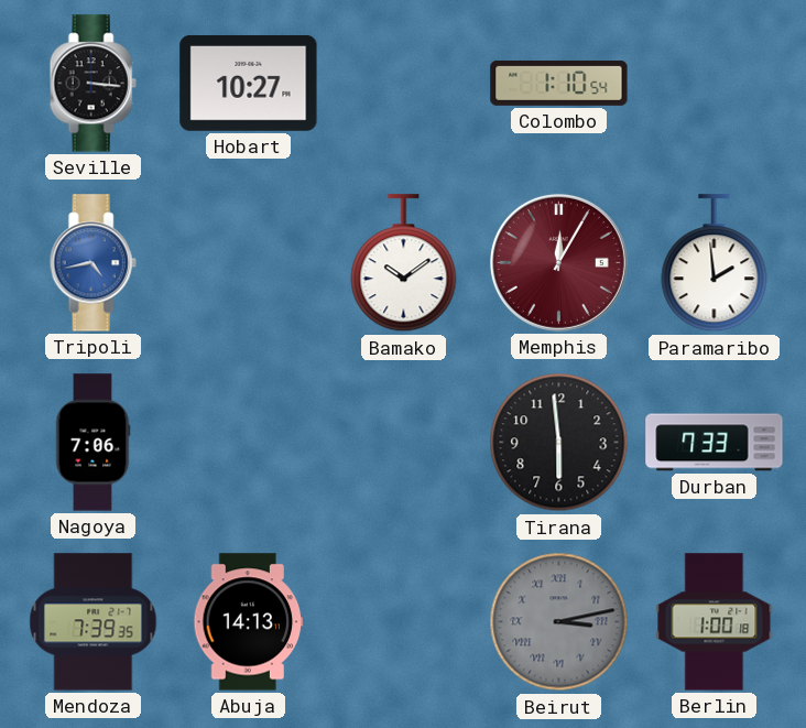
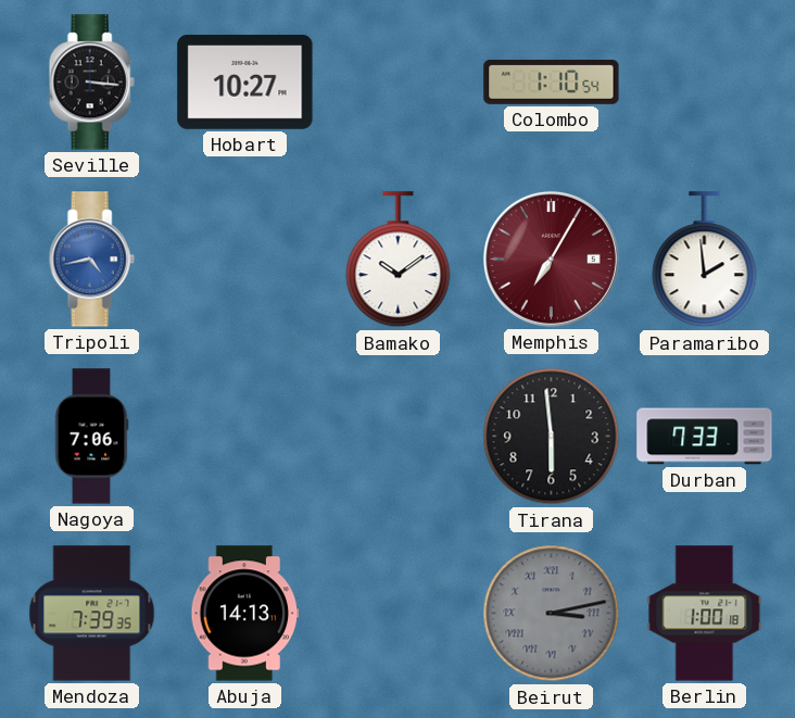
Memphis: 12:05 -> 7:05
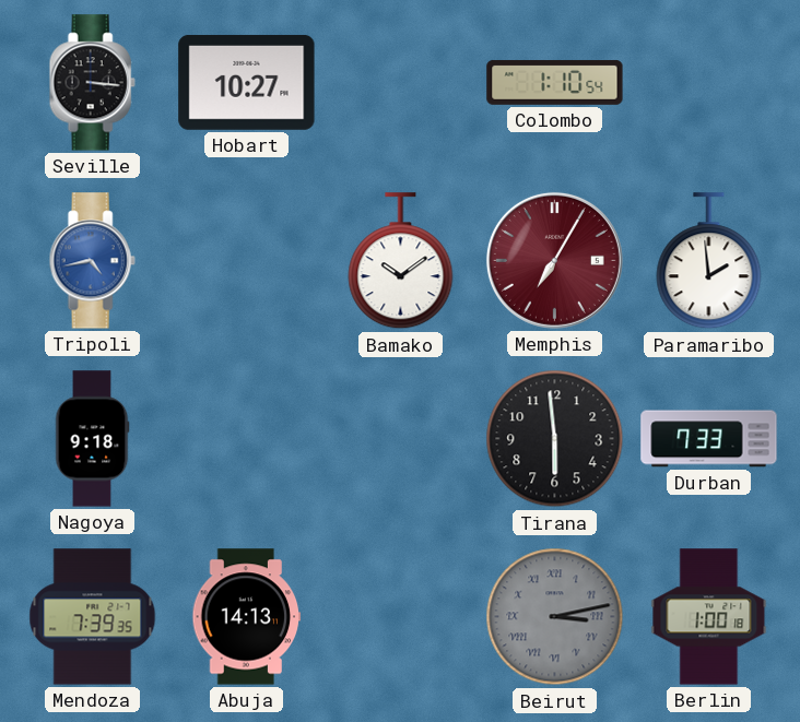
Nagoya: 7:06 -> 9:18
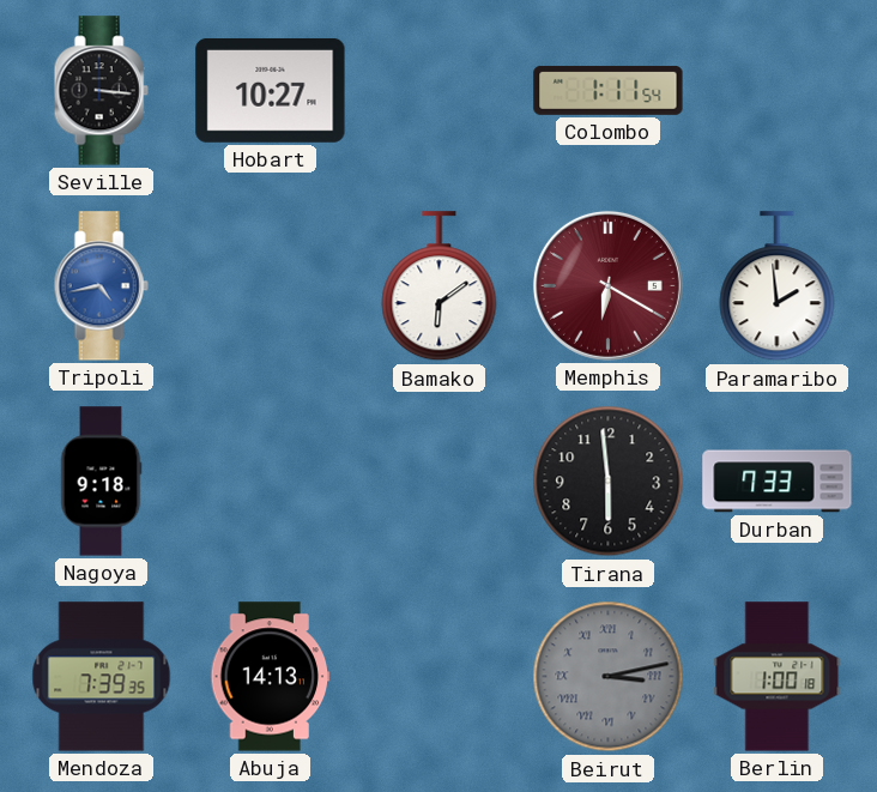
Colombo: 1:10 -> 1:11
Bamako: 10:09 -> 6:09
Memphis: 7:05 -> 6:20
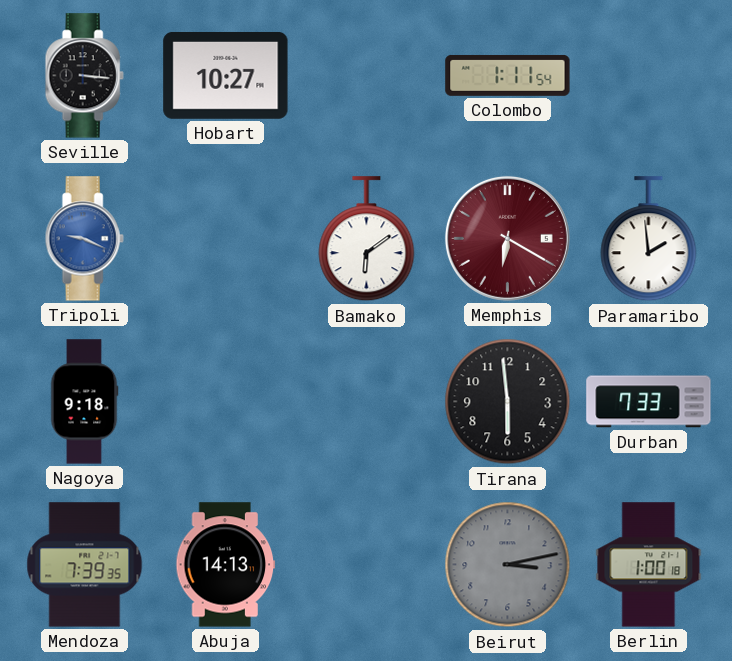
Tripoli: 4:43 -> 9:19
Beirut numerals: Roman -> Arabic
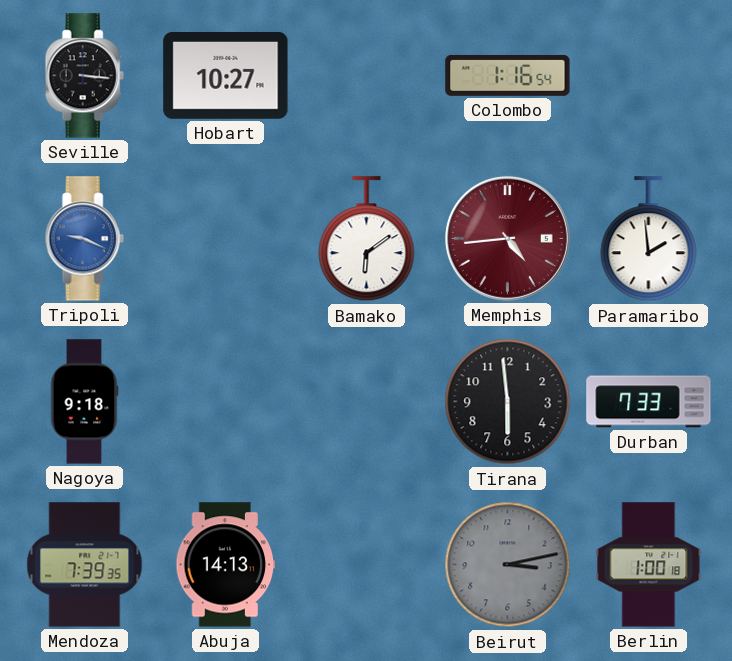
Colombo: 1:11 -> 1:16
Memphis: 6:20 -> 4:44
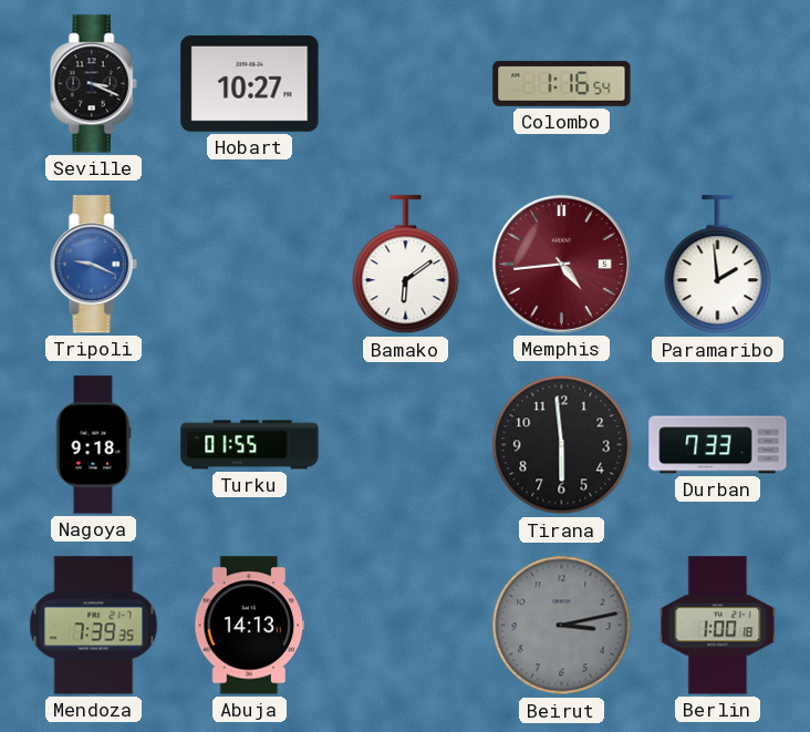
Seville: 3:16 -> 3:19
Turku: none -> 01:55
